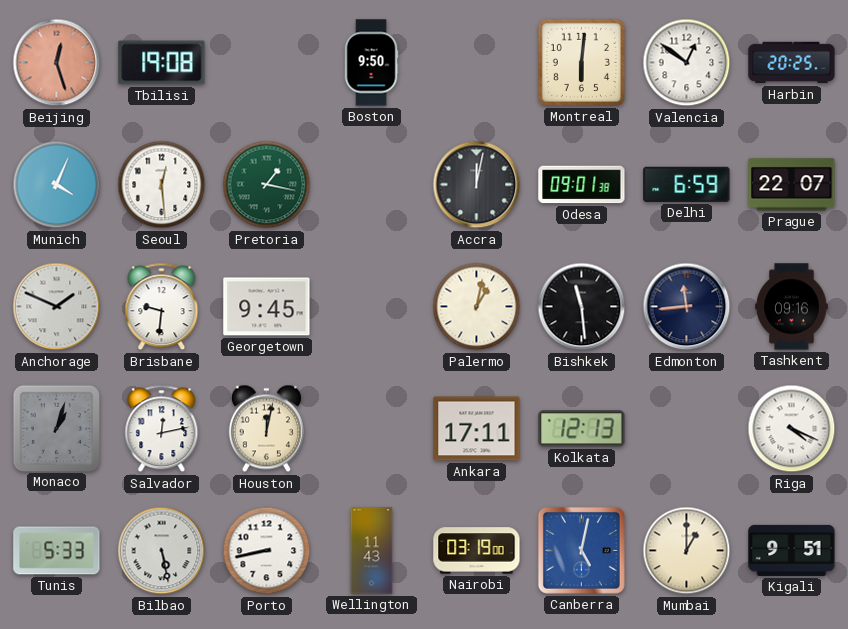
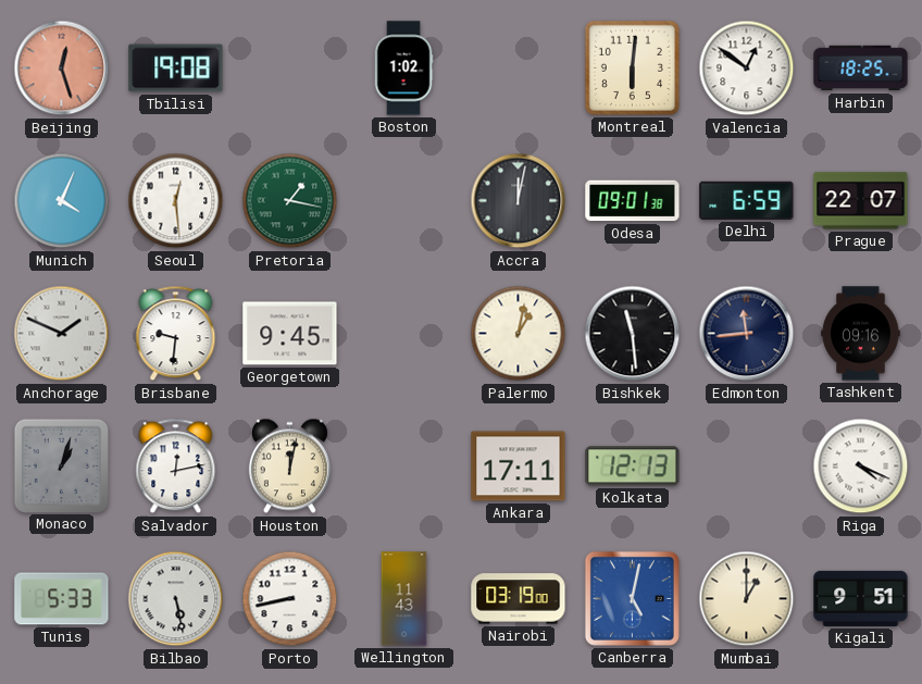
Boston: 9:50 -> 1:02
Harbin: 20:25 -> 18:25
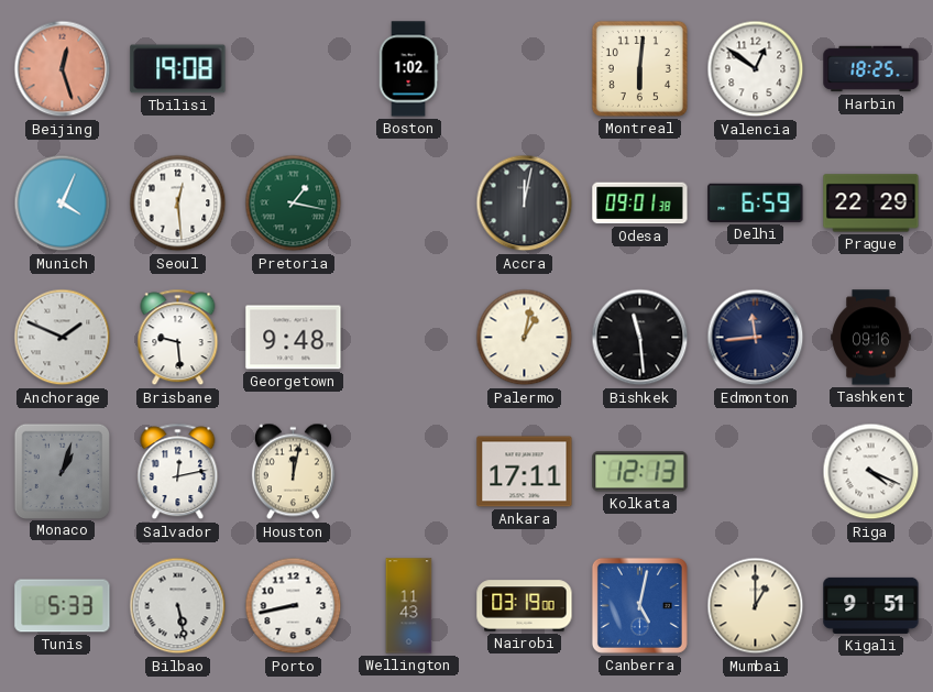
Prague: 22:07 -> 22:29
Brisbane: 9:31 -> 9:29
Georgetown: 9:45 -> 9:48
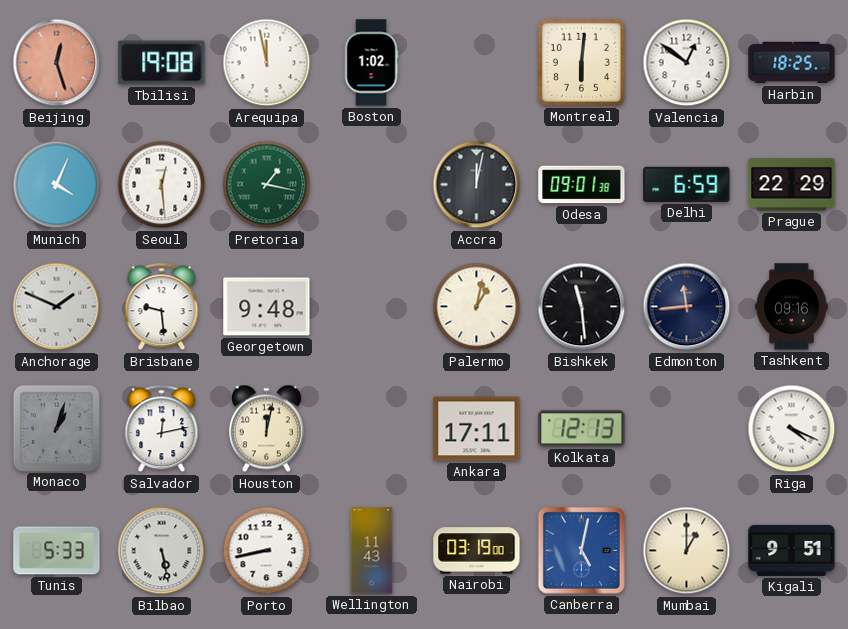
Arequipa: none -> 11:58
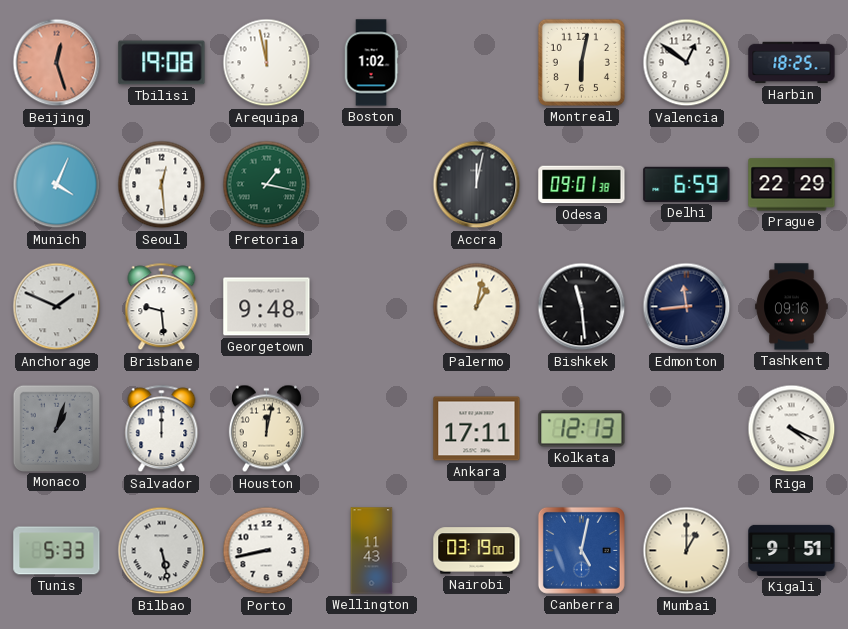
Montreal: 6:01 -> 6:02
Salvador: 12:13 -> 12:00
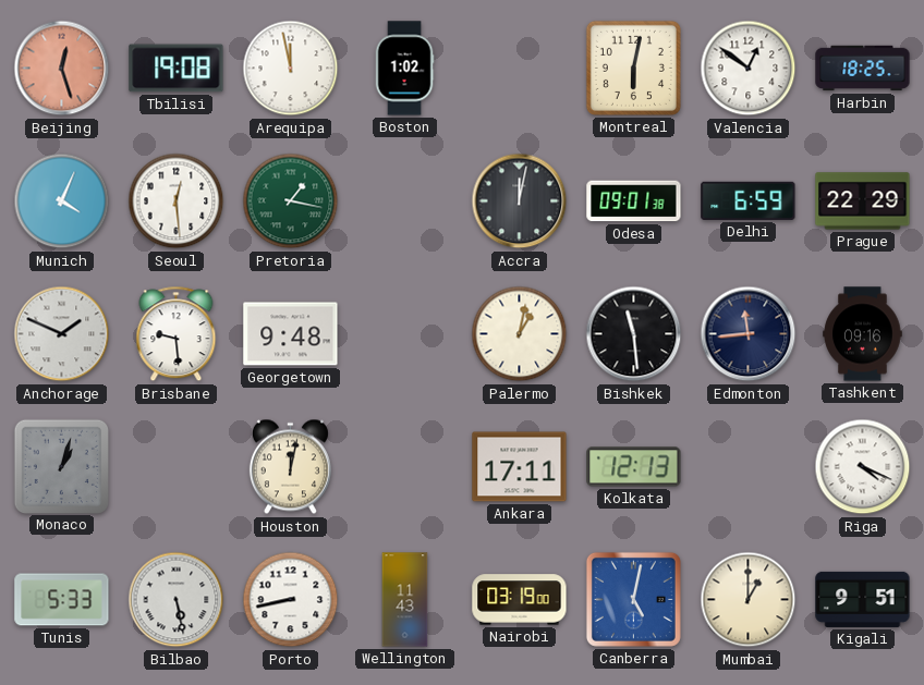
Salvador: 12:00 -> none
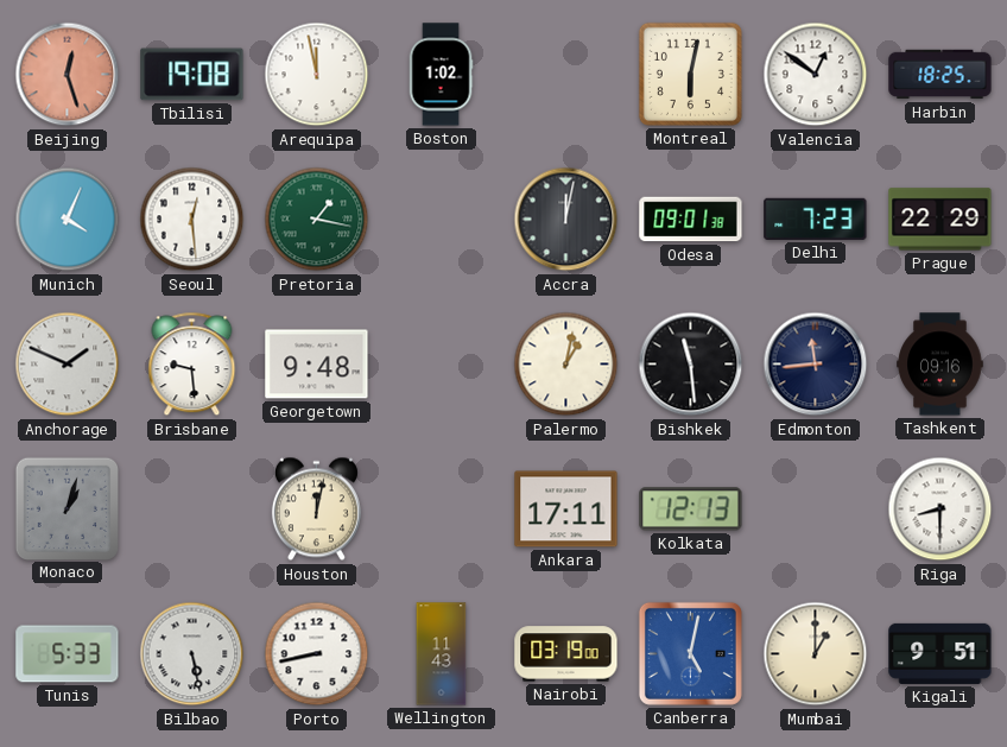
Delhi: 6:59 -> 7:23
Riga: 4:19 -> 8:30
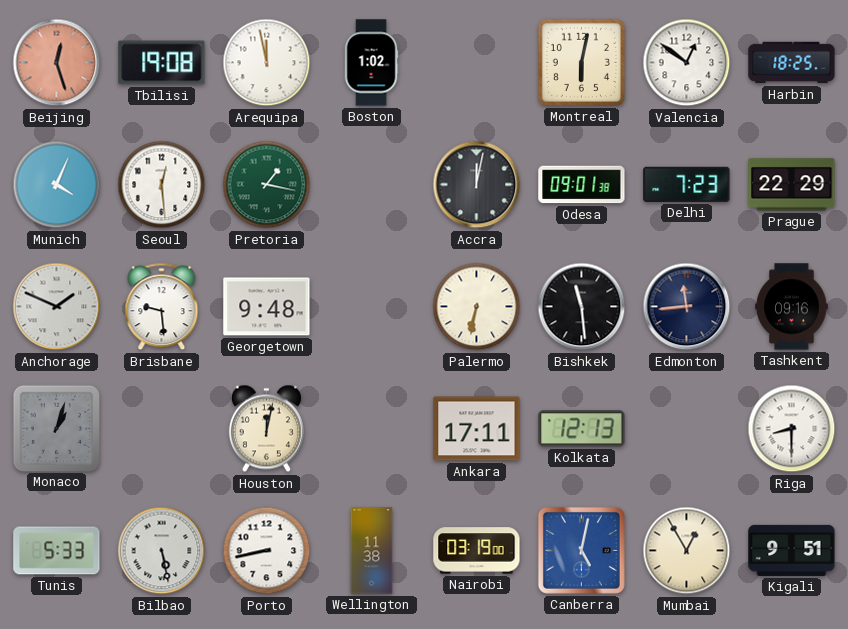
Palermo: 1:02 -> 6:32
Wellington: 11:43 -> 11:38
Mumbai: 1:00 -> 12:55
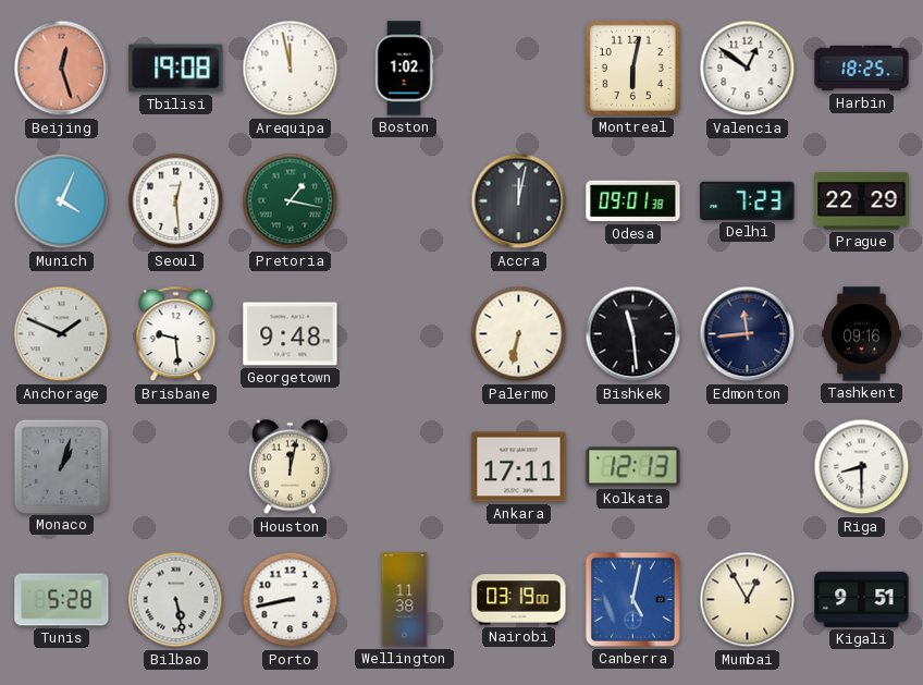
Tunis: 5:33 -> 5:28
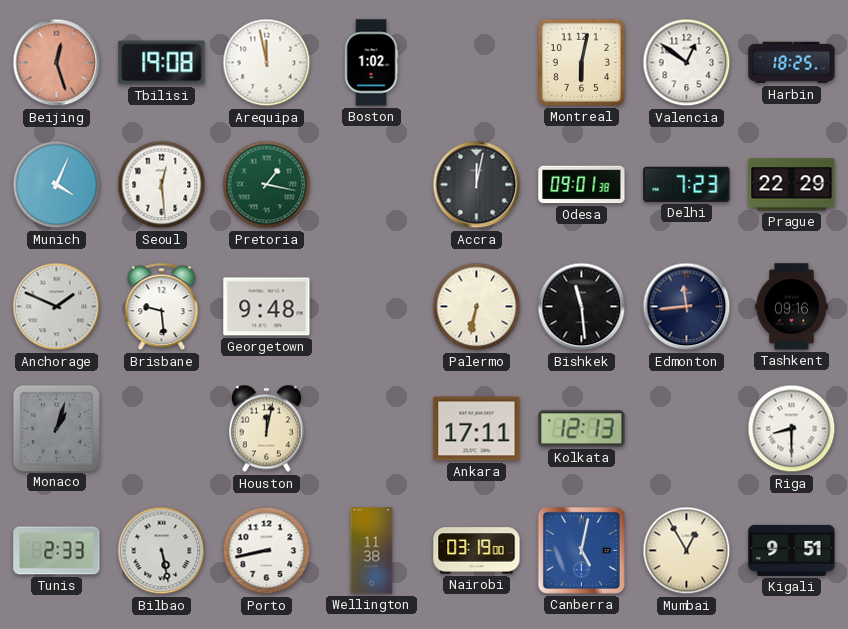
Tunis: 5:28 -> 2:33
